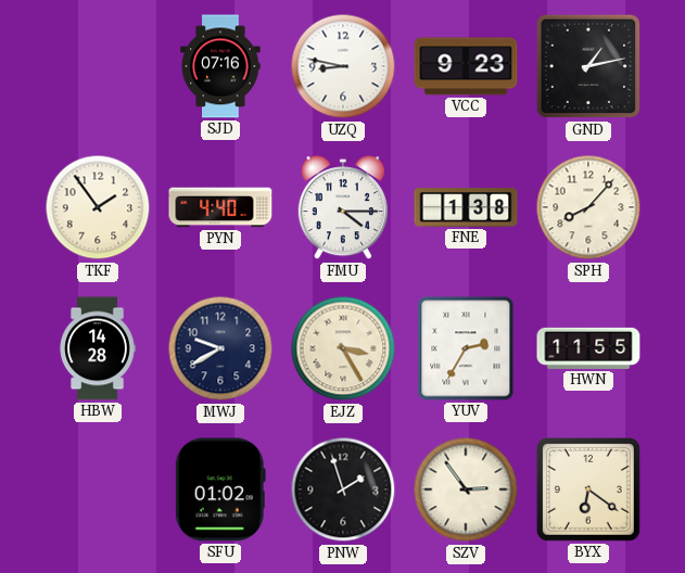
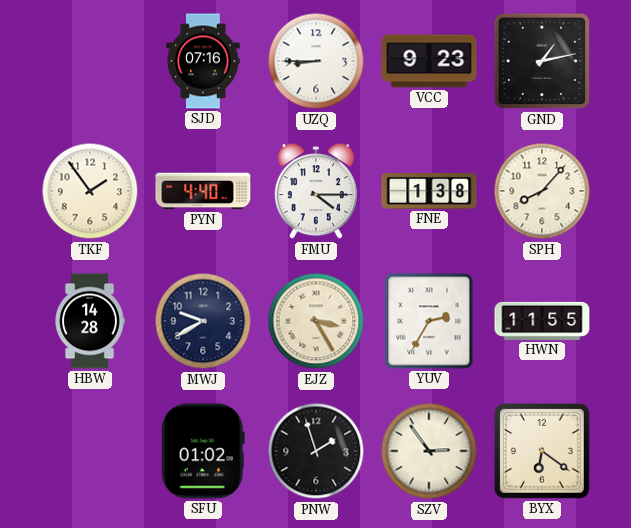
UZQ: 8:47 -> 8:45
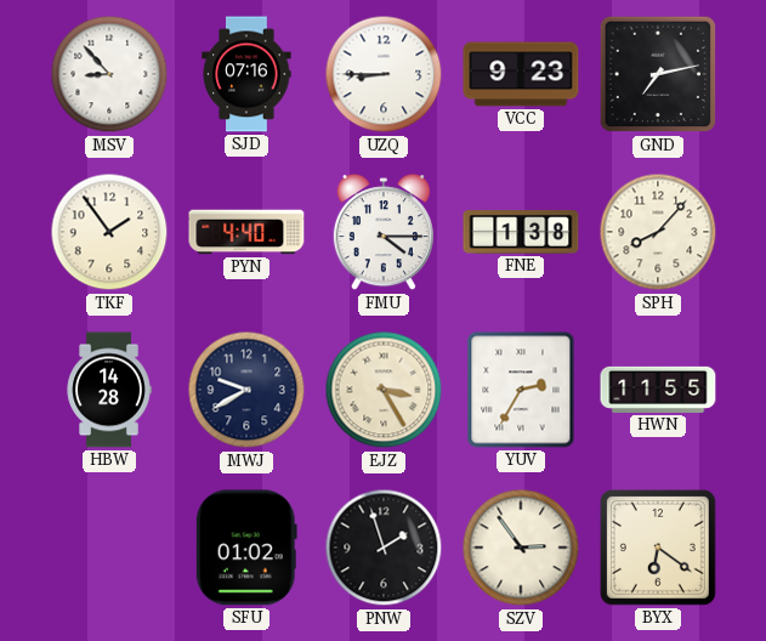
MSV: none -> 8:53
GND: 1:13 -> 7:13
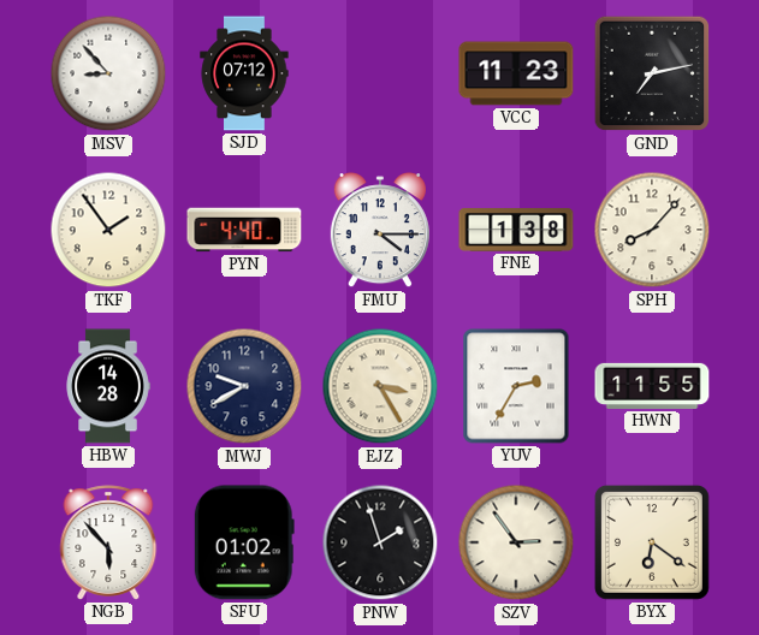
SJD: 07:16 -> 07:12
UZQ: 8:45 -> none
VCC: 9:23 -> 11:23
NGB: none -> 5:53
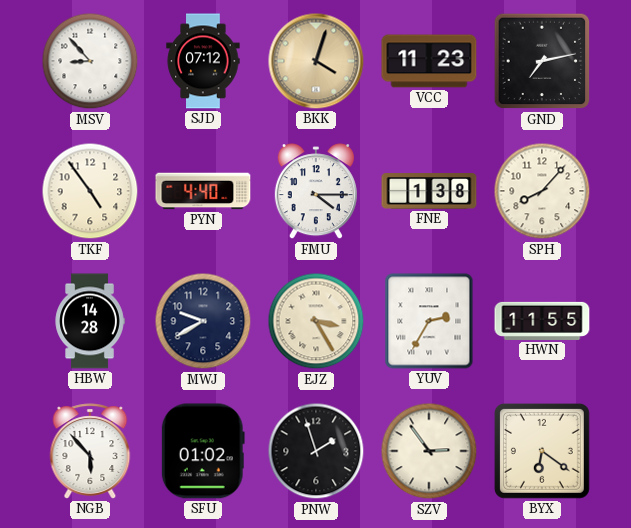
BKK: none -> 4:03
TKF: 1:54 -> 4:54
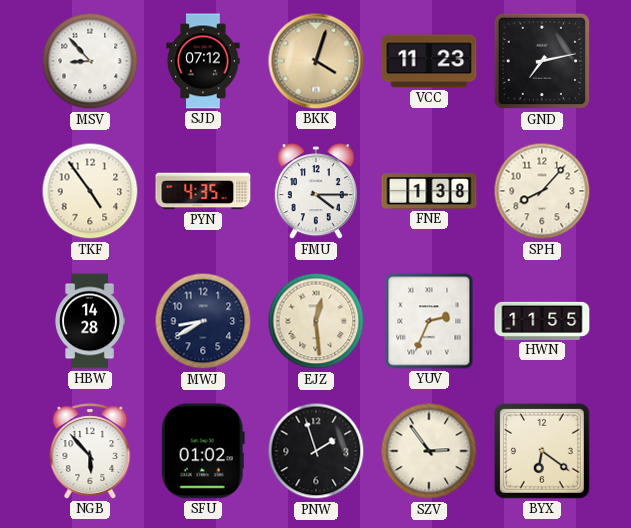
PYN: 4:40 -> 4:35
MWJ: 9:40 -> 8:40
EJZ: 3:25 -> 12:29
YUV: 2:35 -> 2:34
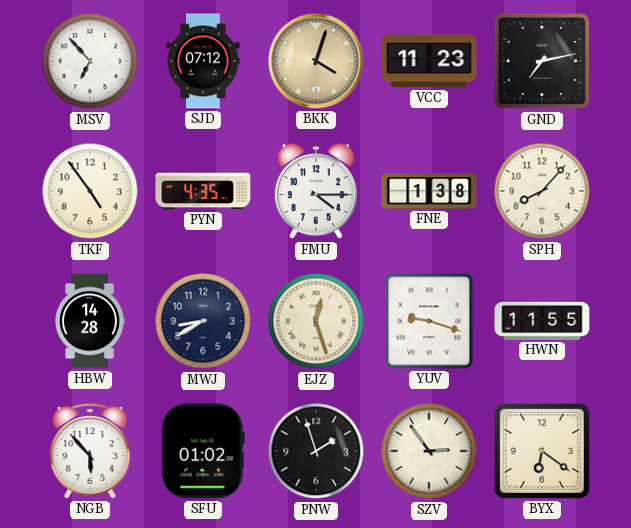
MSV: 8:53 -> 6:53
EJZ: 12:29 -> 12:27
YUV: 2:34 -> 9:18
